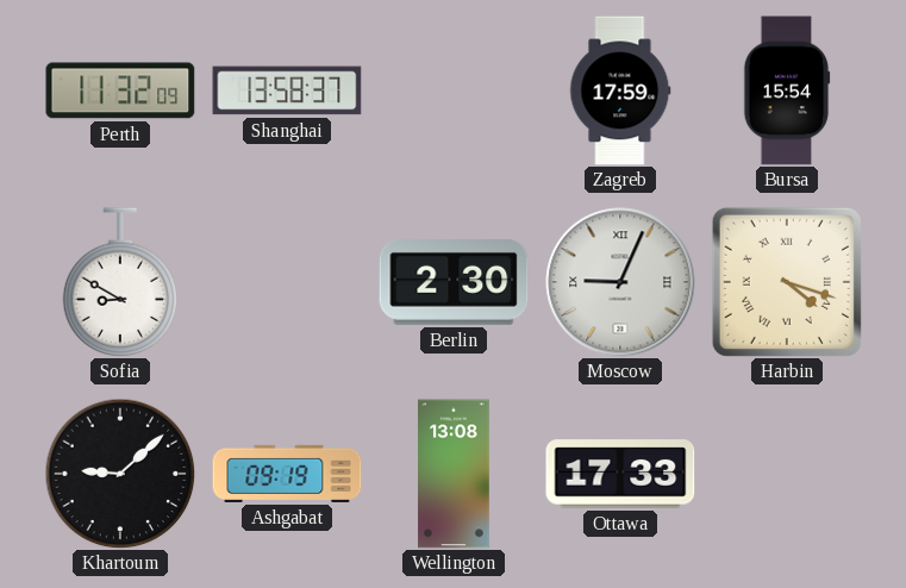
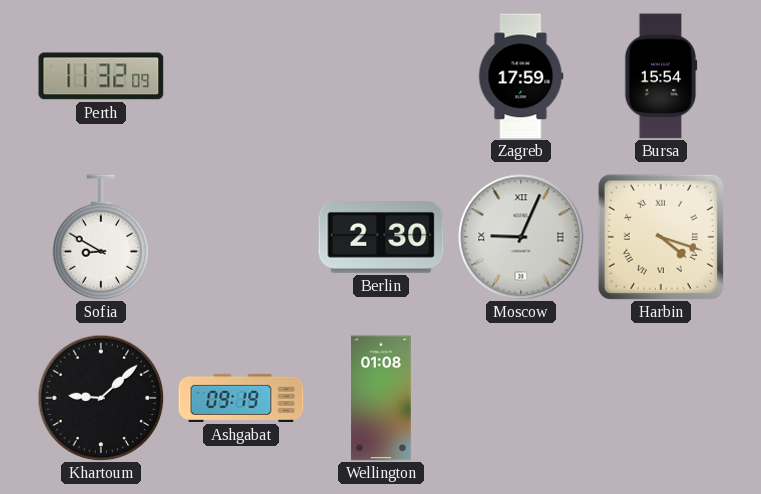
Shanghai: 13:58 -> none
Wellington: 13:08 -> 01:08
Ottawa: 17:33 -> none
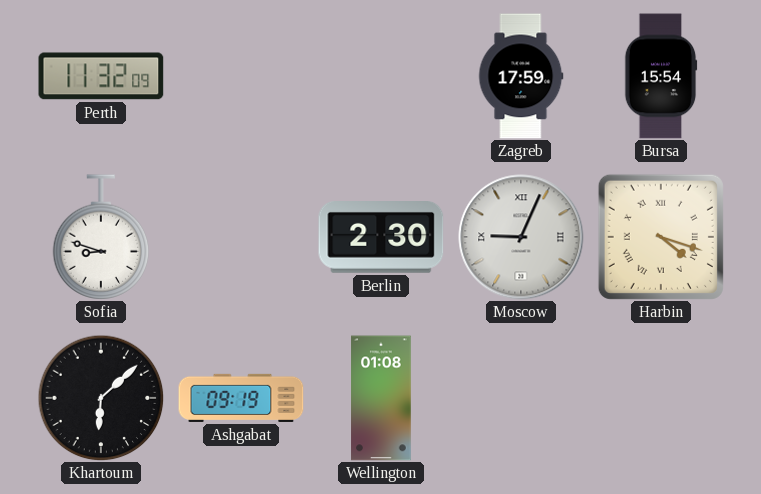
Sofia: 8:50 -> 8:48
Khartoum: 9:08 -> 6:08
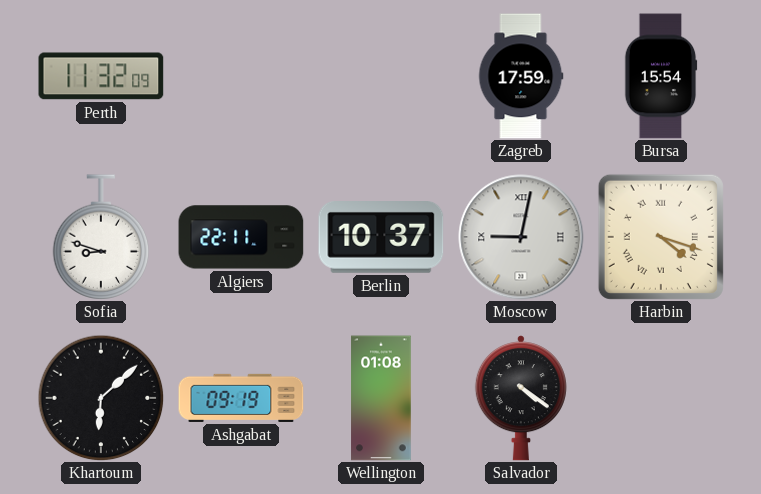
Algiers: none -> 22:11
Berlin: 2:30 -> 10:37
Moscow: 9:04 -> 9:02
Salvador: none -> 4:21
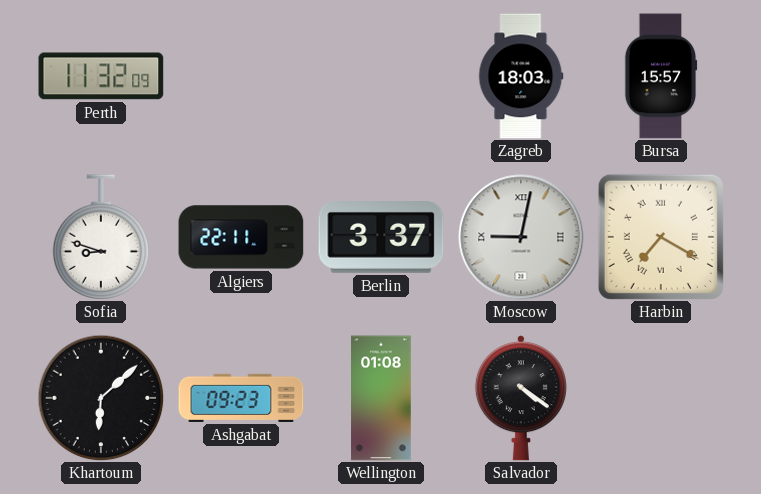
Zagreb: 17:59 -> 18:03
Bursa: 15:54 -> 15:57
Berlin: 10:37 -> 3:37
Harbin: 4:18 -> 7:20
Ashgabat: 09:19 -> 09:23
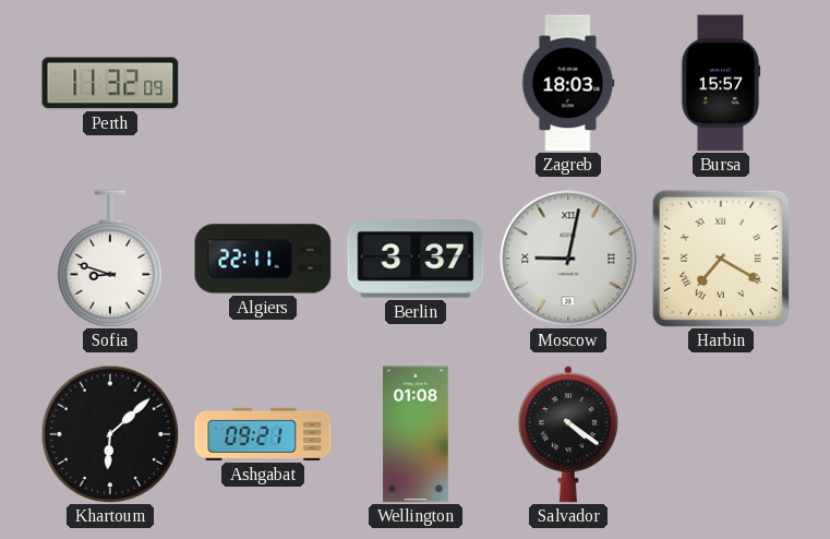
Ashgabat: 09:23 -> 09:21
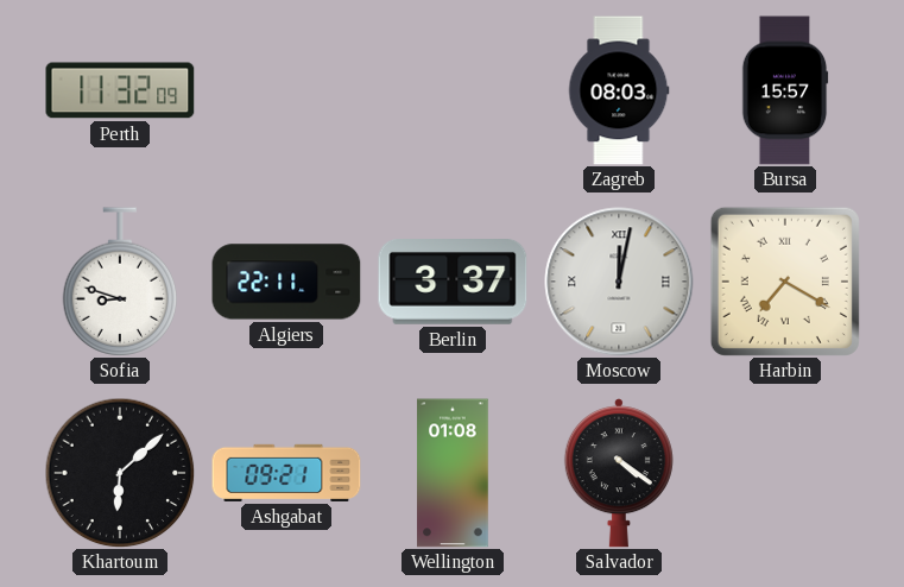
Zagreb: 18:03 -> 08:03
Moscow: 9:02 -> 12:02
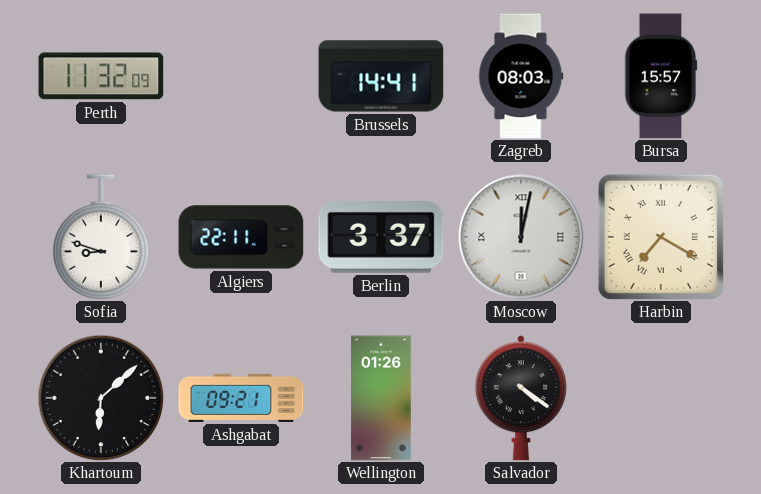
Brussels: none -> 14:41
Wellington: 01:08 -> 01:26
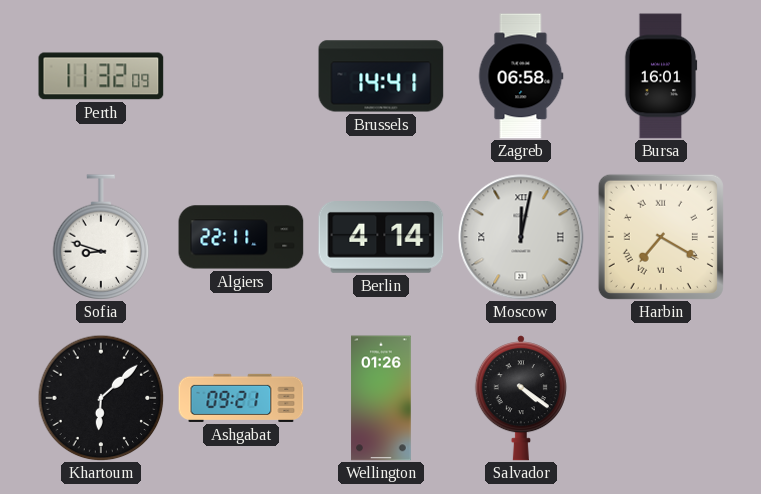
Zagreb: 08:03 -> 06:58
Bursa: 15:57 -> 16:01
Berlin: 3:37 -> 4:14
